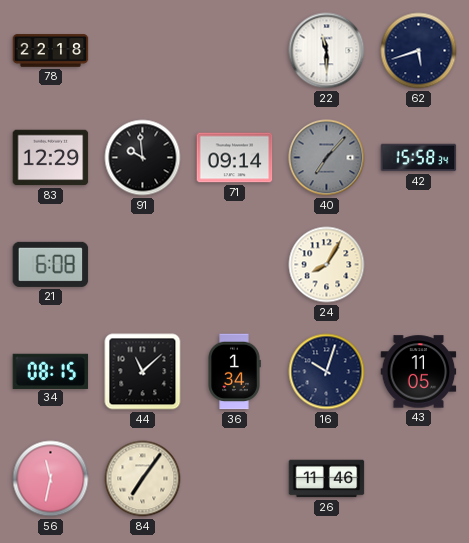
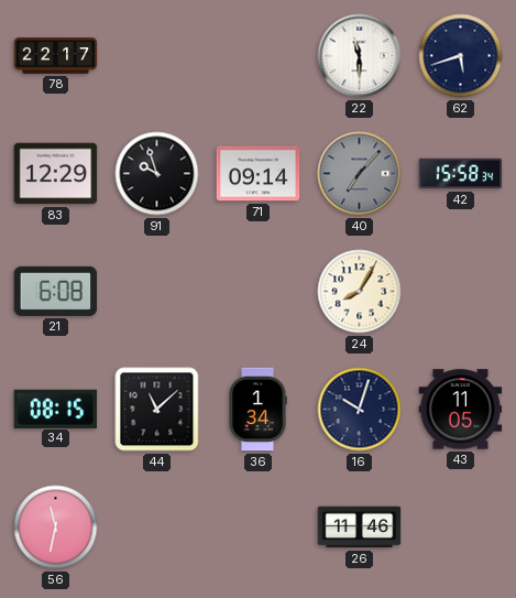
78: 22:18 -> 22:17
91: 9:59 -> 9:57
84: 7:06 -> none
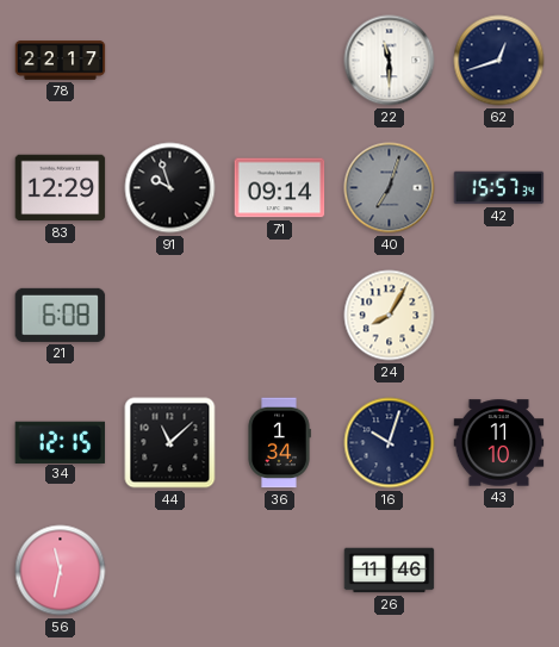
62: 5:42 -> 12:42
40: 7:07 -> 7:03
42: 15:58 -> 15:57
34: 08:15 -> 12:15
43: 11:05 -> 11:10
